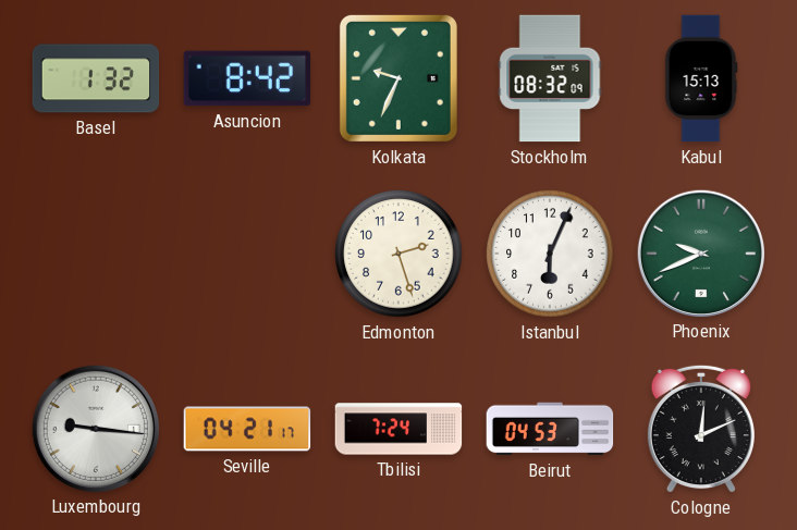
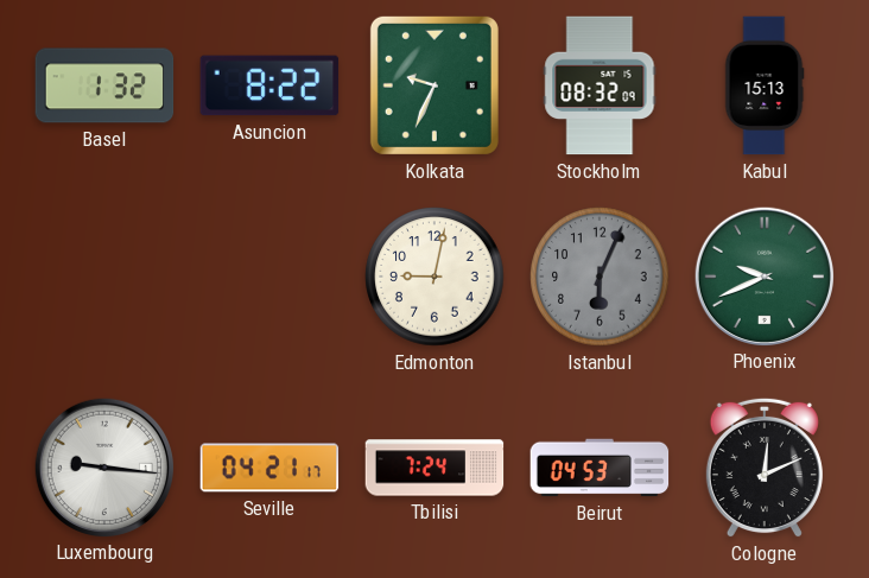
Asuncion: 8:42 -> 8:22
Edmonton: 2:27 -> 9:02
Istanbul dial: white -> grey
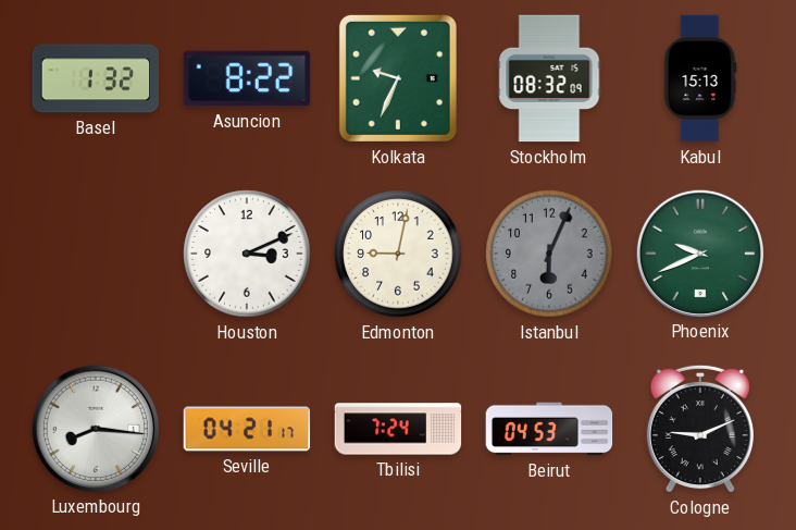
Houston: none -> 3:11
Luxembourg: 9:16 -> 8:16
Cologne: 12:11 -> 9:11
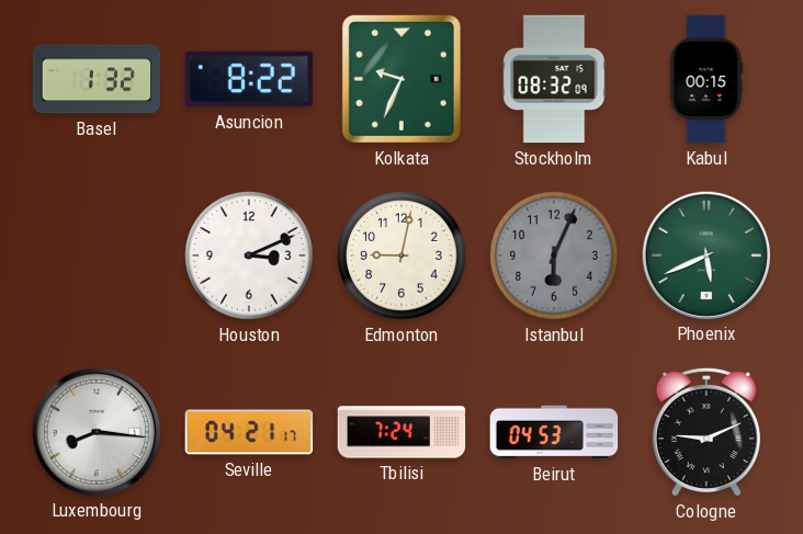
Kabul: 15:13 -> 00:15
Phoenix: 9:41 -> 5:41
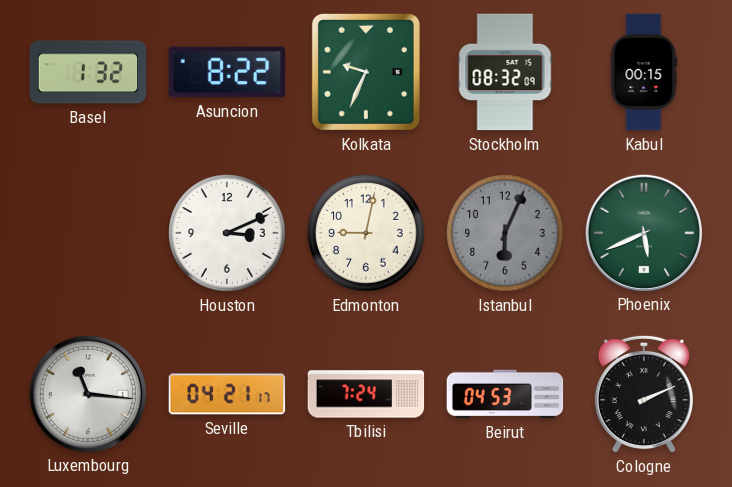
Luxembourg: 8:16 -> 11:16
Cologne: 9:11 -> 2:11
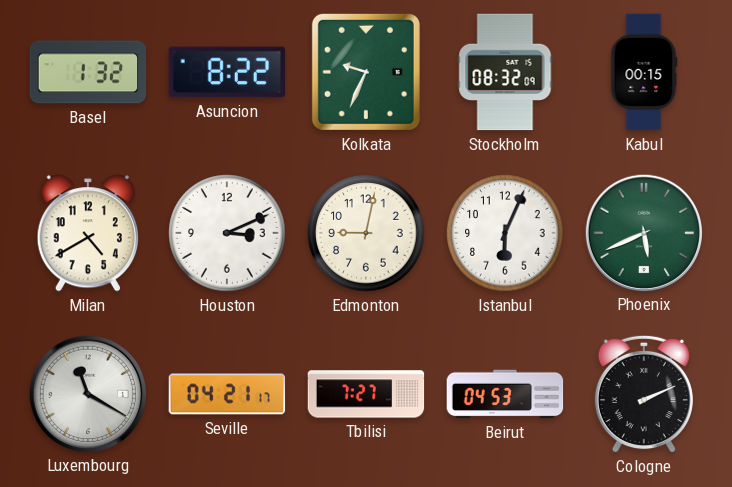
Milan: none -> 4:40
Istanbul dial: grey -> white
Luxembourg: 11:16 -> 11:20
Tbilisi: 7:24 -> 7:27
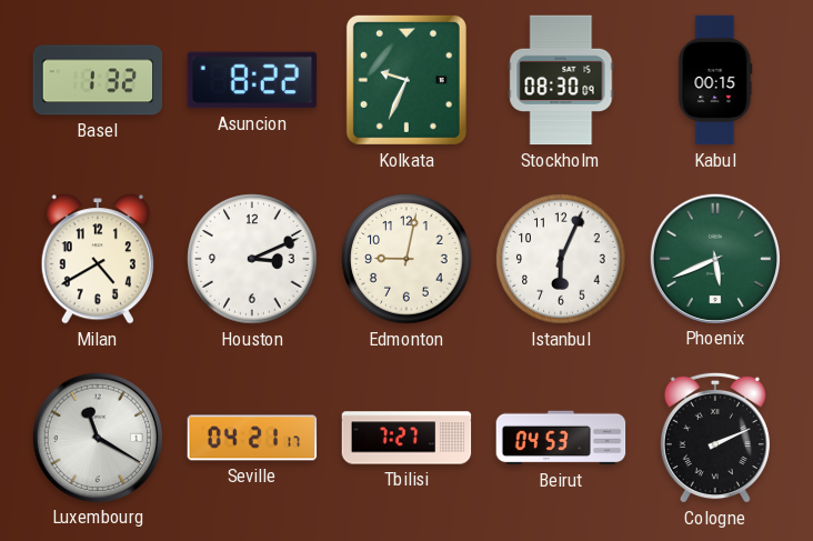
Stockholm: 08:32 -> 08:30
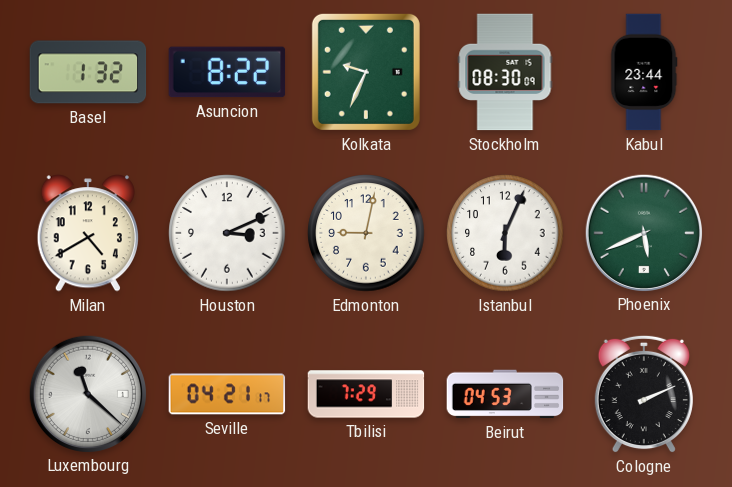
Kabul: 00:15 -> 23:44
Luxembourg: 11:20 -> 11:22
Tbilisi: 7:27 -> 7:29
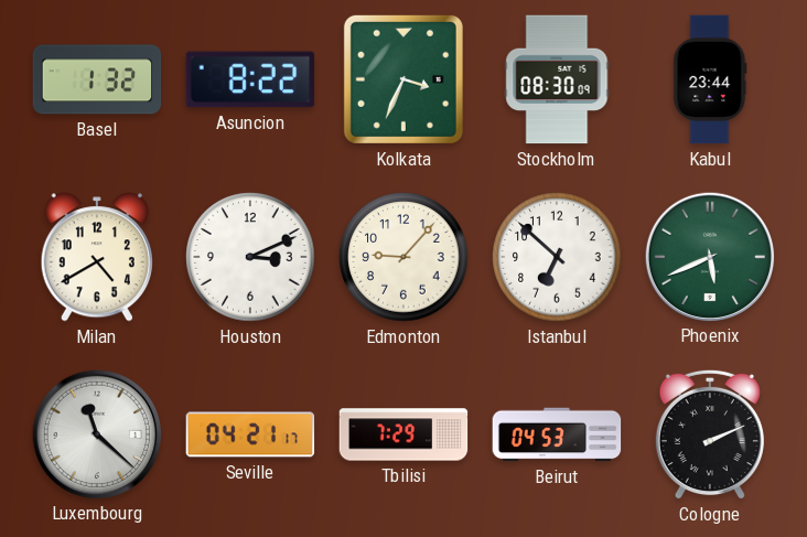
Kolkata: 9:34 -> 3:34
Edmonton: 9:02 -> 9:07
Istanbul: 6:04 -> 6:52
